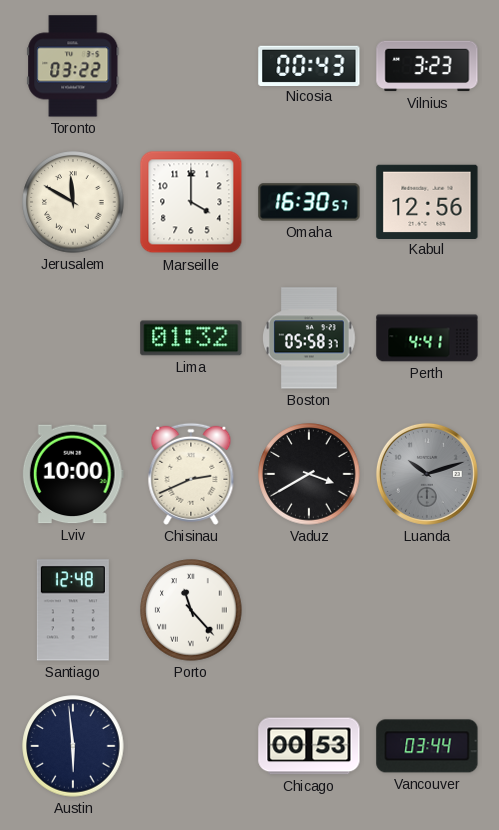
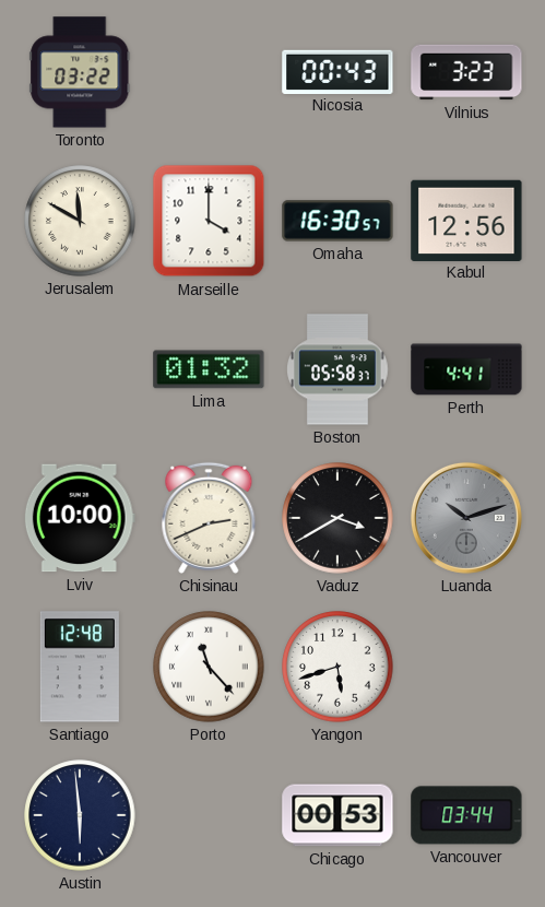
Yangon: none -> 5:42
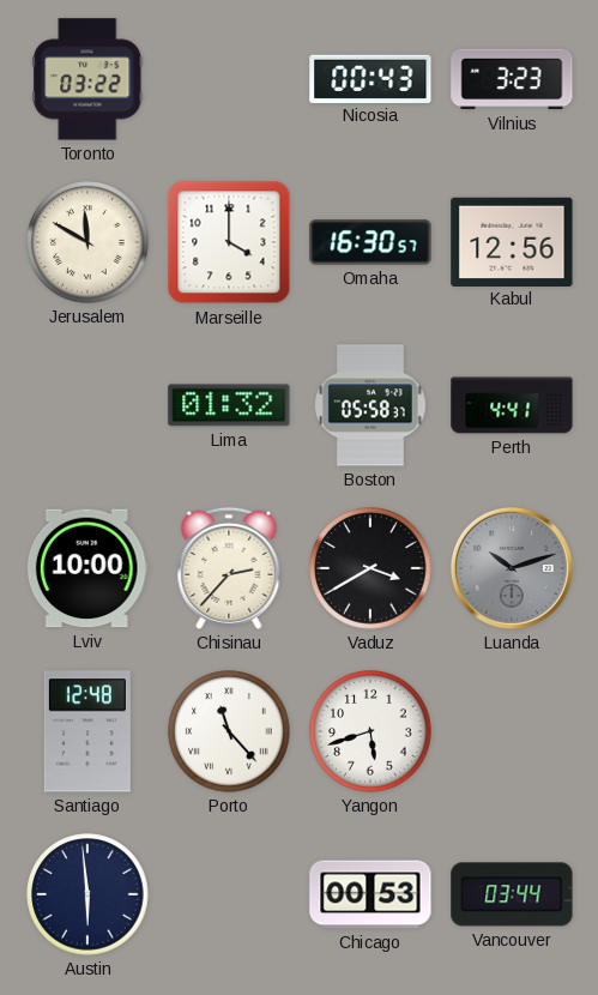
Chisinau: 2:41 -> 2:37
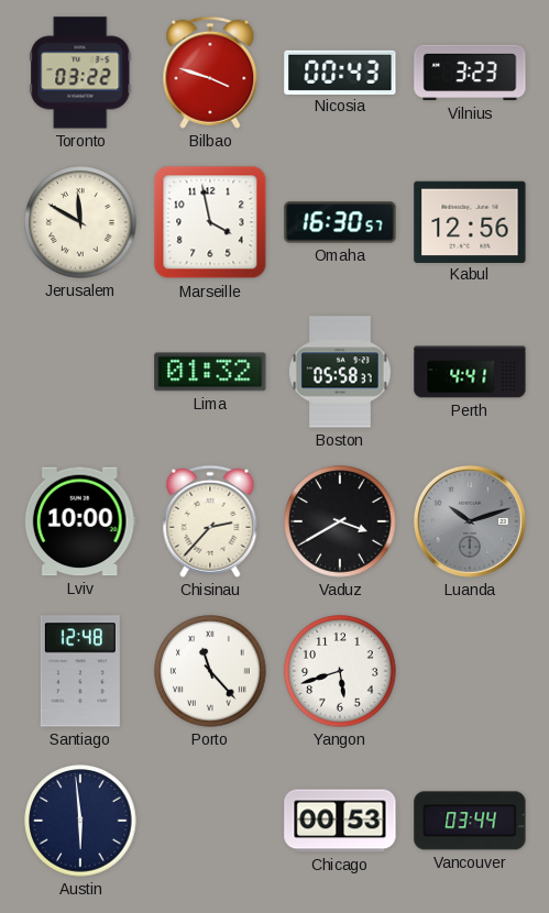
Bilbao: none -> 3:48
Marseille: 4:00 -> 3:58
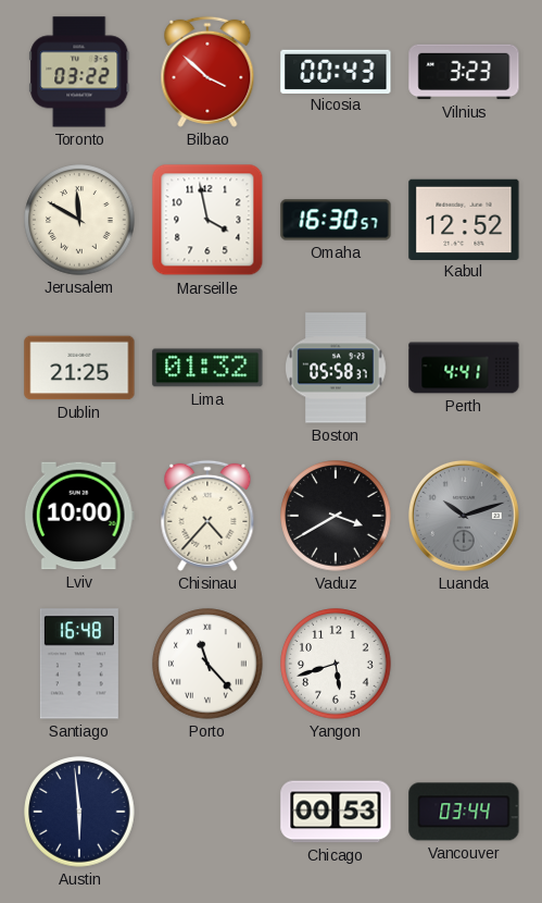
Bilbao: 3:48 -> 3:52
Kabul: 12:56 -> 12:52
Dublin: none -> 21:25
Chisinau: 2:37 -> 4:37
Santiago: 12:48 -> 16:48
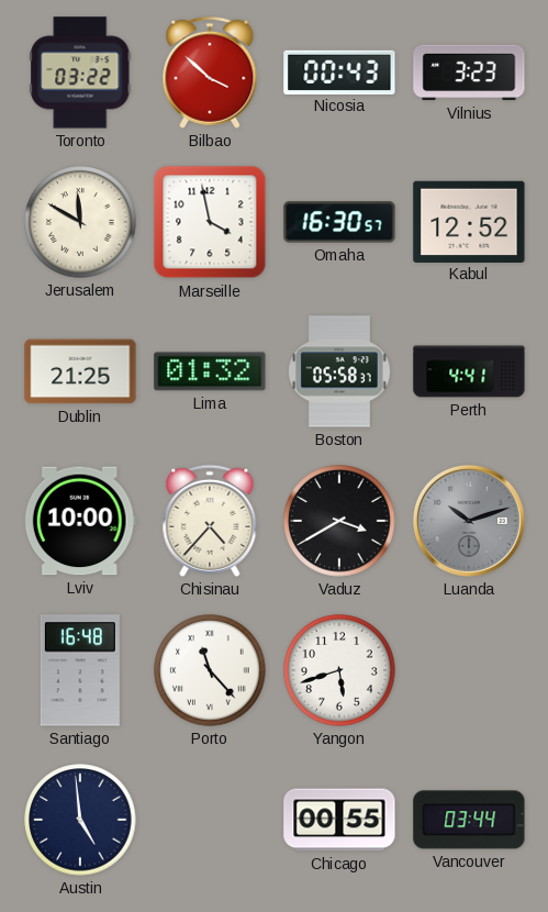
Austin: 5:59 -> 4:59
Chicago: 00:53 -> 00:55
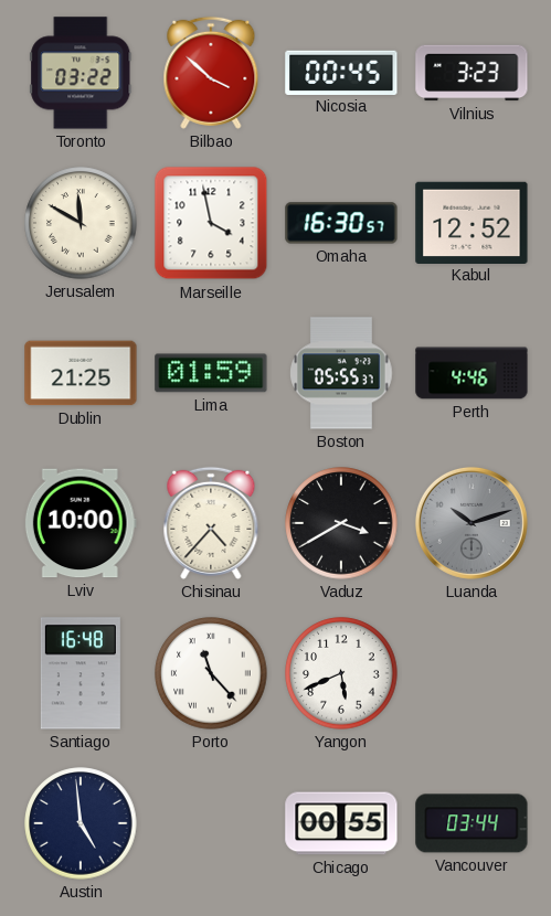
Nicosia: 00:43 -> 00:45
Lima: 01:32 -> 01:59
Boston: 05:58 -> 05:55
Perth: 4:41 -> 4:46
Yangon: 5:42 -> 5:41
